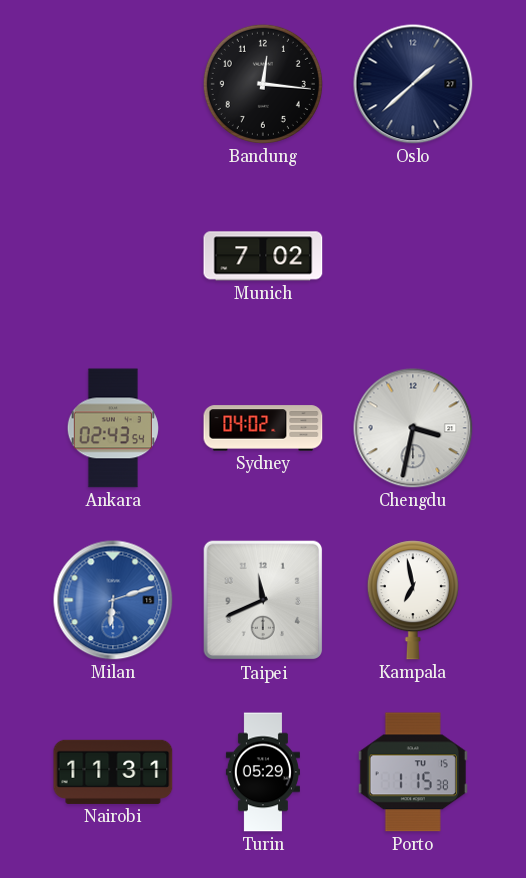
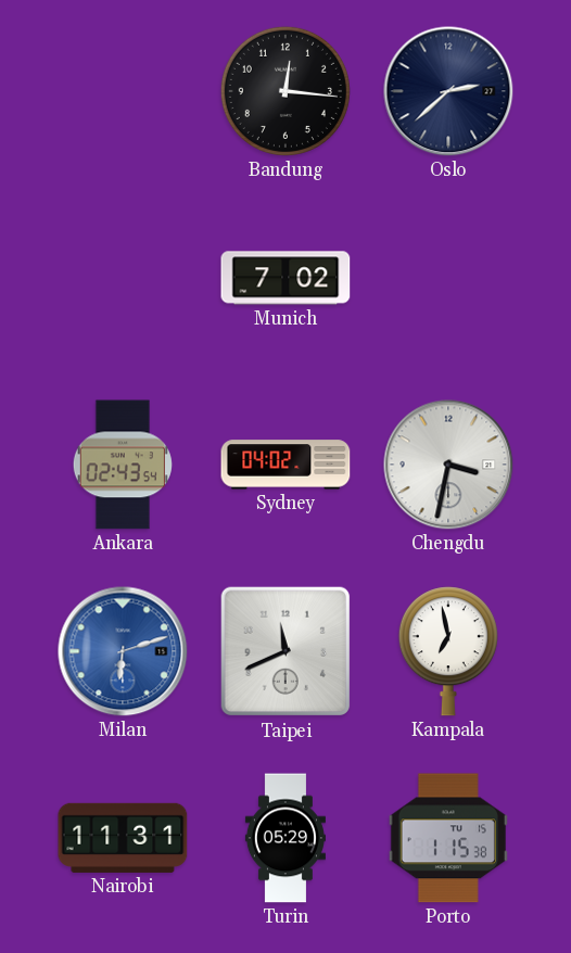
Oslo: 1:38 -> 2:38
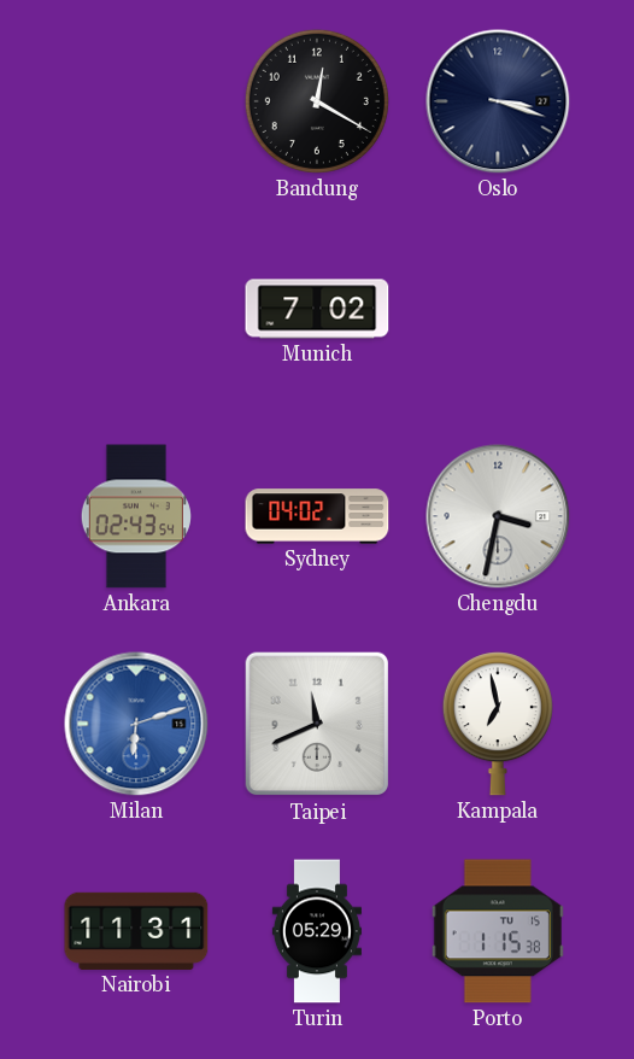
Bandung: 12:16 -> 12:20
Oslo: 2:38 -> 3:18
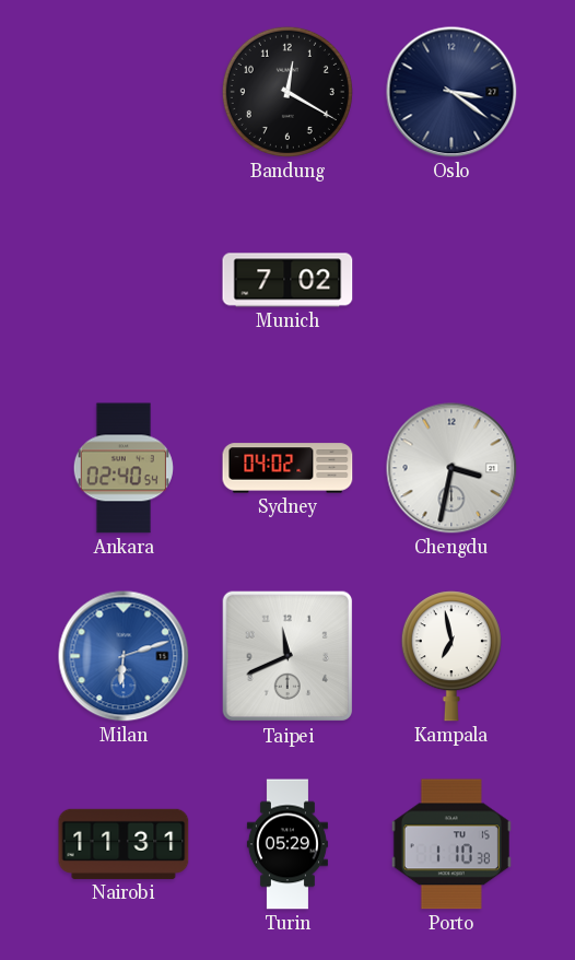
Oslo: 3:18 -> 3:21
Ankara: 02:43 -> 02:40
Porto: 1:15 -> 1:10
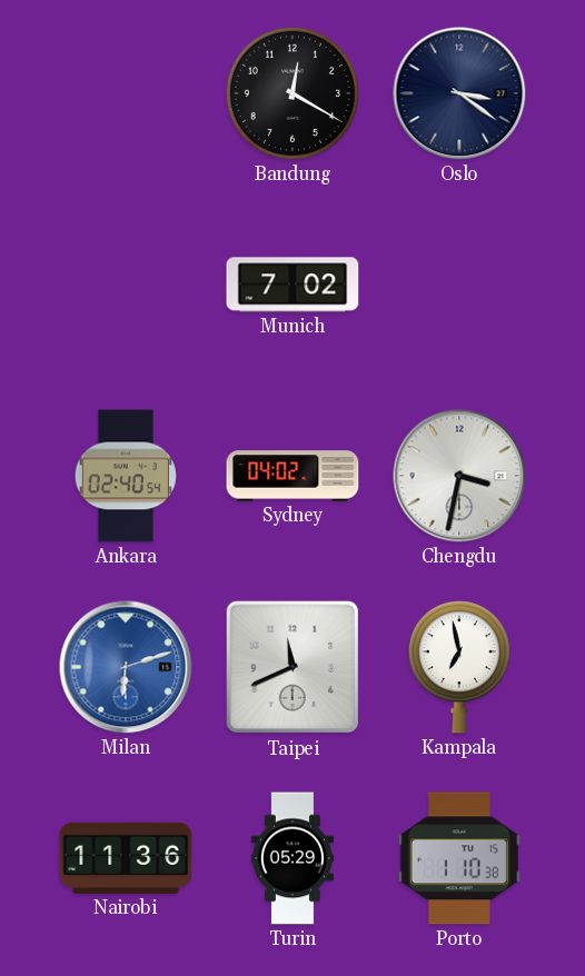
Nairobi: 11:31 -> 11:36
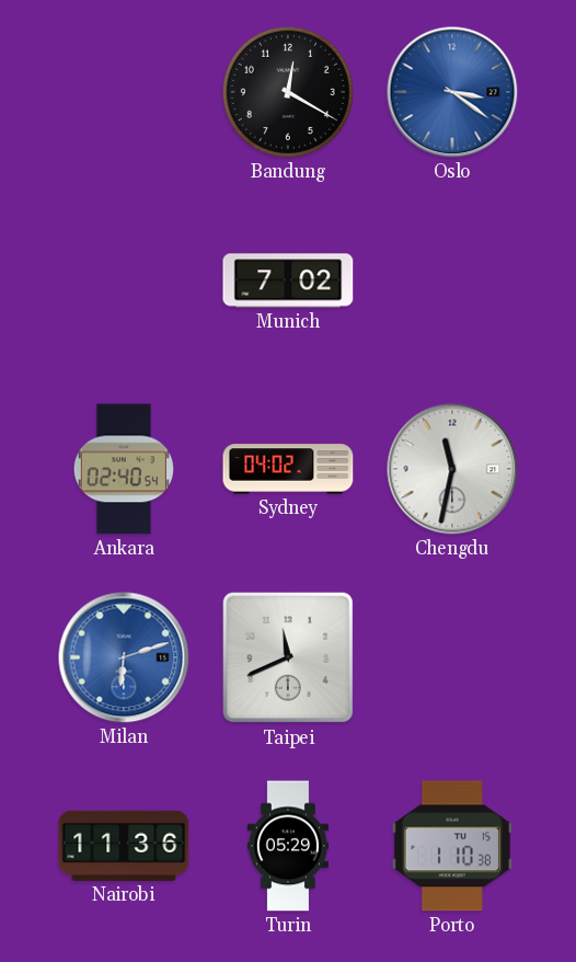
Oslo dial: navy -> blue
Chengdu: 3:32 -> 11:32
Kampala: 6:58 -> none
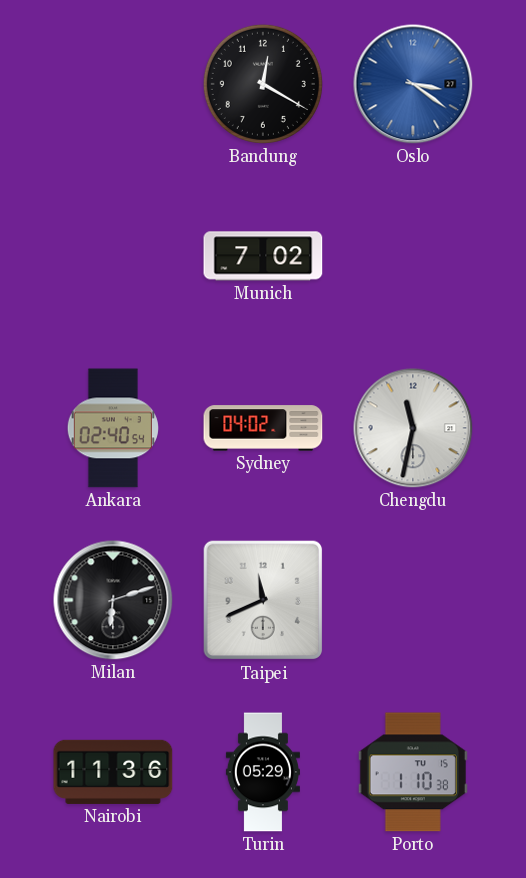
Milan dial: blue -> black
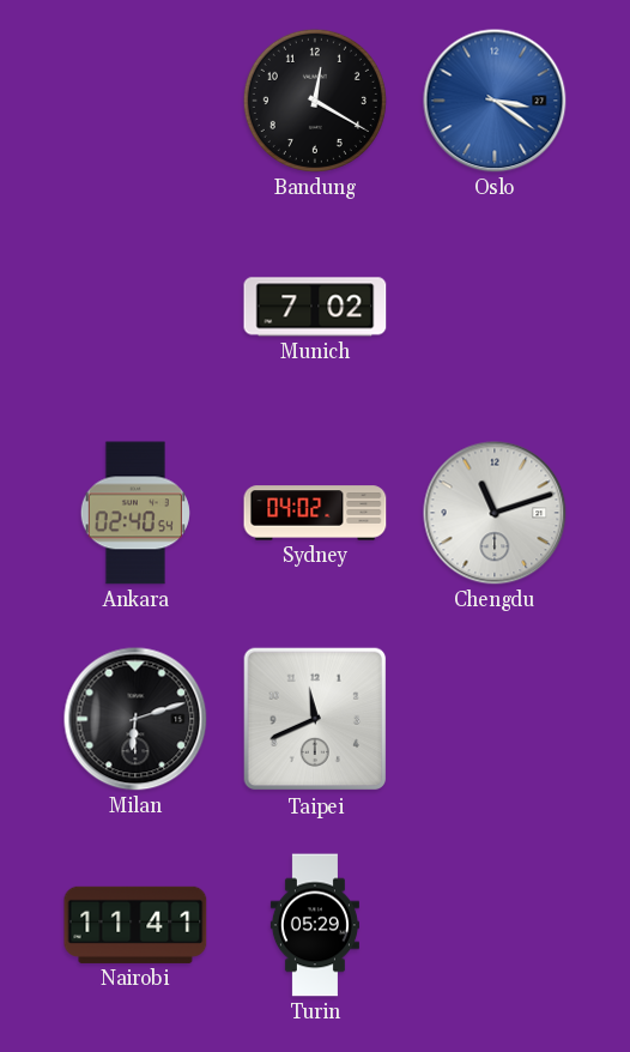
Chengdu: 11:32 -> 11:12
Nairobi: 11:36 -> 11:41
Porto: 1:10 -> none
